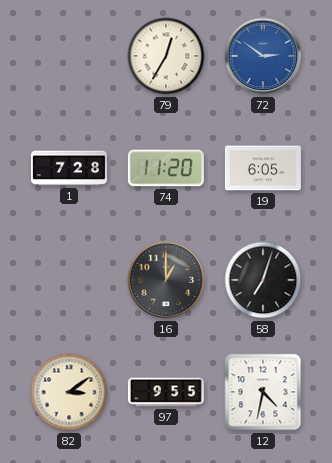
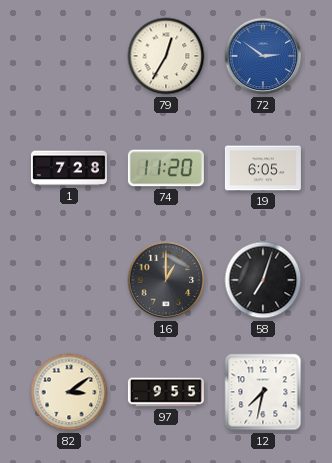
12: 4:32 -> 7:32
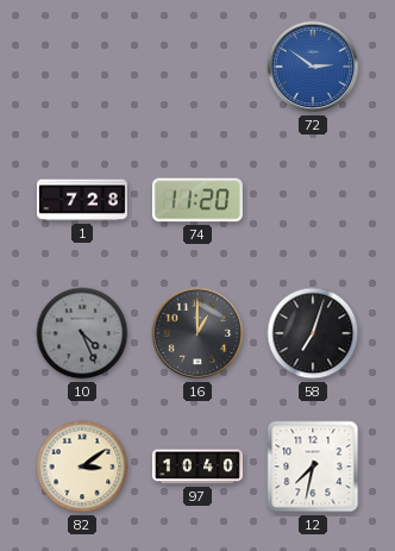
79: 12:35 -> none
19: 6:05 -> none
10: none -> 4:26
97: 9:55 -> 10:40
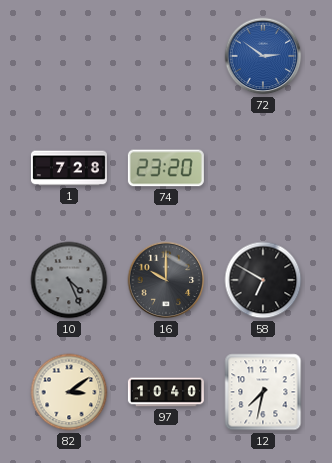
74: 11:20 -> 23:20
16: 1:00 -> 10:00
58: 7:03 -> 6:50
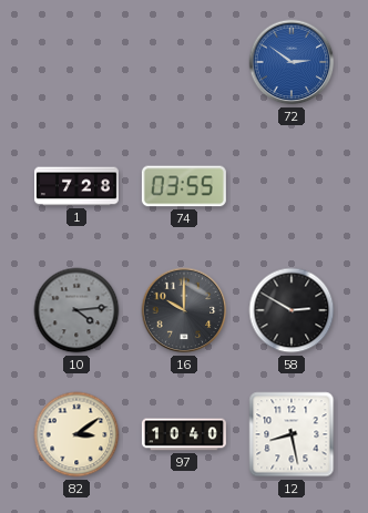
74: 23:20 -> 03:55
10: 4:26 -> 4:14
58: 6:50 -> 2:50
12: 7:32 -> 8:28
